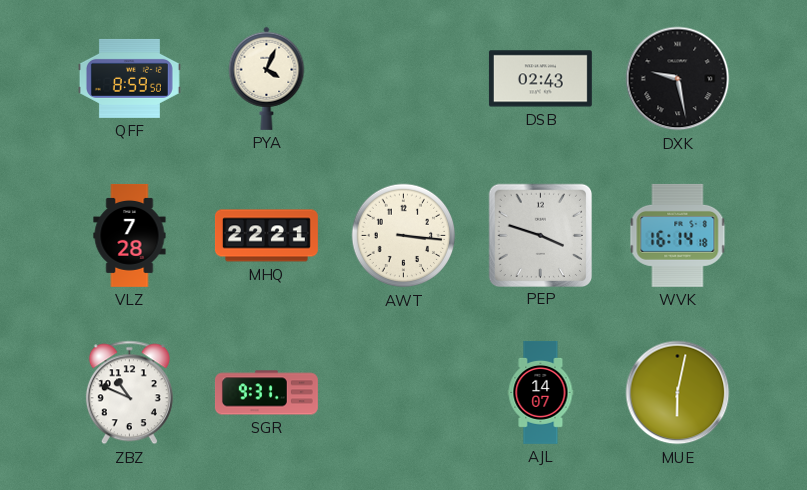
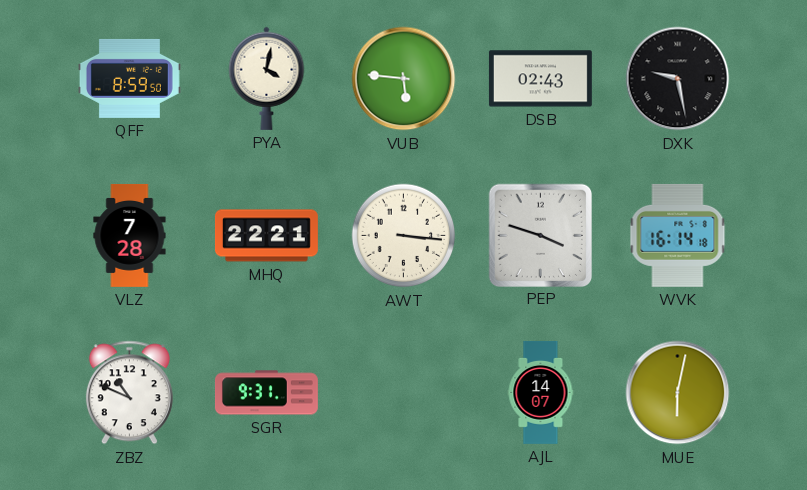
PYA: 4:04 -> 4:02
VUB: none -> 5:46
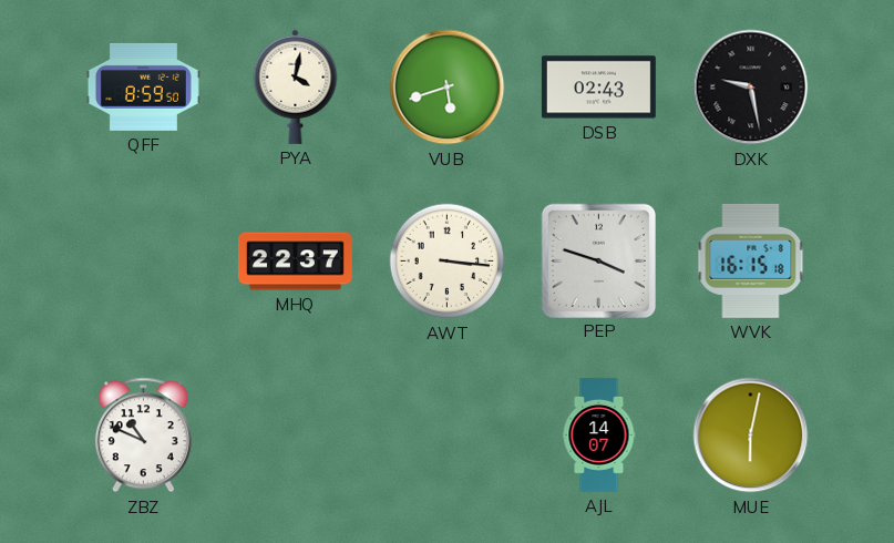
VUB: 5:46 -> 5:42
VLZ: 7:28 -> none
MHQ: 22:21 -> 22:37
WVK: 16:14 -> 16:15
SGR: 9:31 -> none
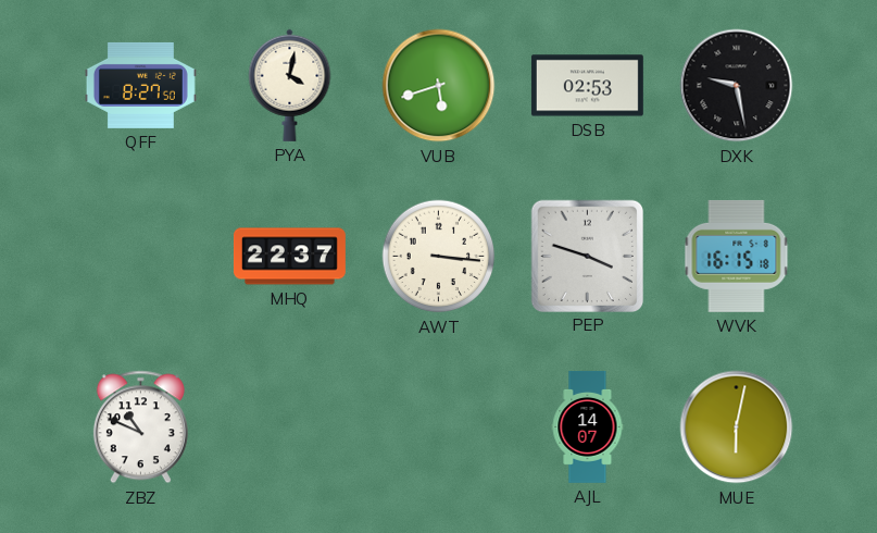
QFF: 8:59 -> 8:27
DSB: 02:43 -> 02:53
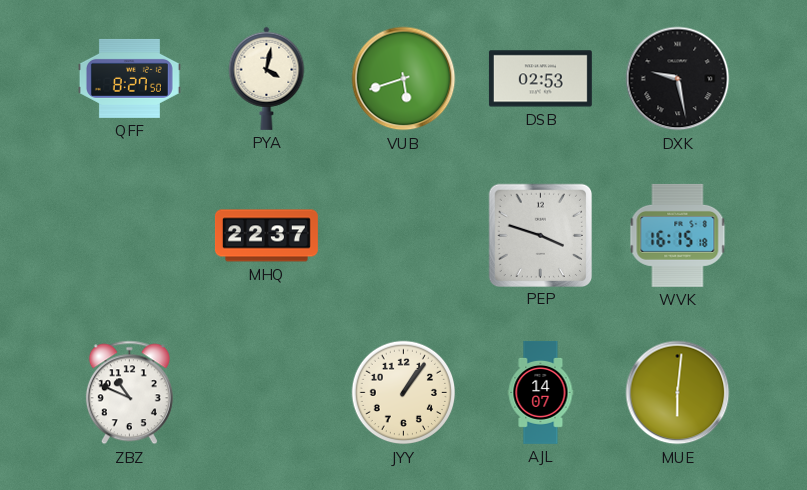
AWT: 3:16 -> none
JYY: none -> 1:06
MUE: 6:02 -> 6:01
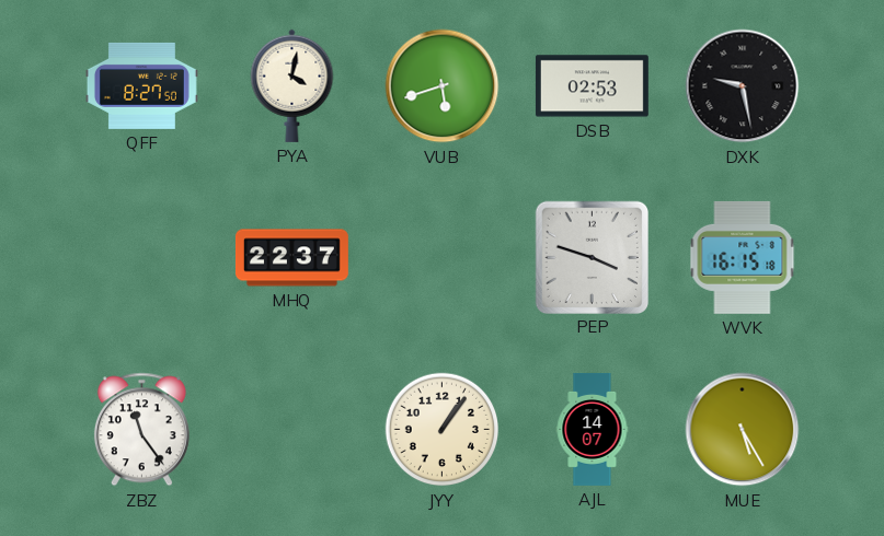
ZBZ: 10:49 -> 11:24
MUE: 6:01 -> 5:25
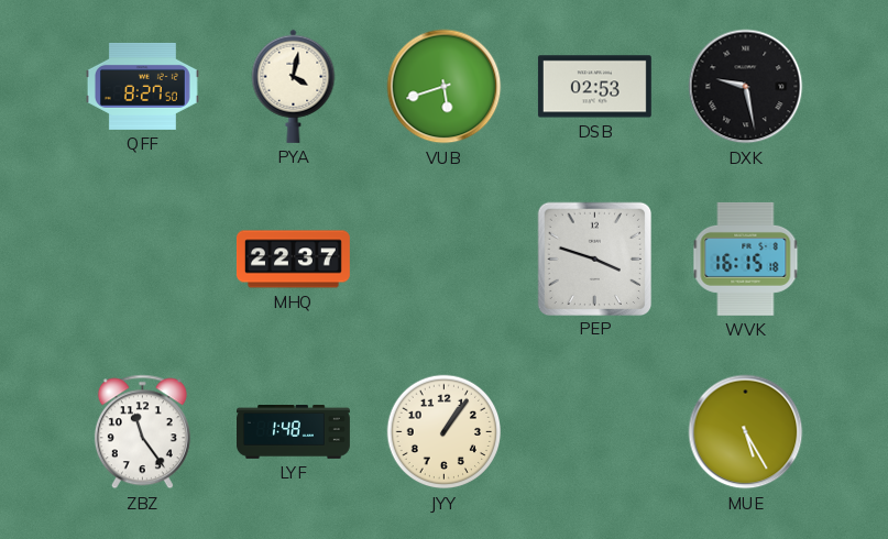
LYF: none -> 1:48
AJL: 14:07 -> none
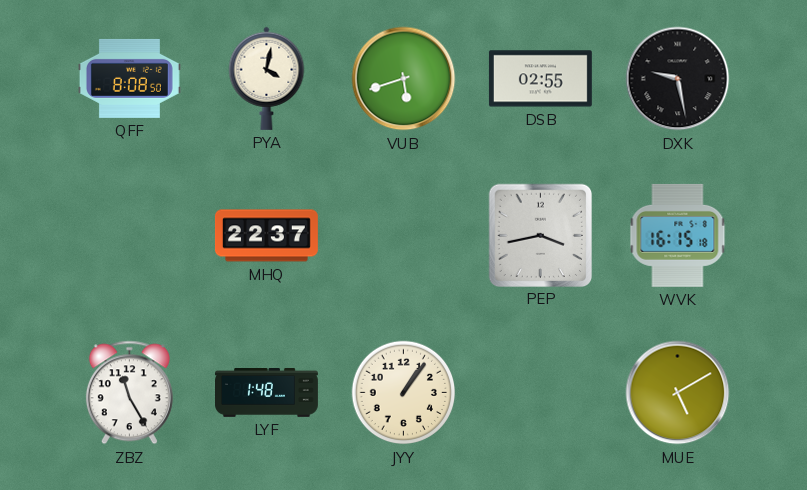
QFF: 8:27 -> 8:08
DSB: 02:53 -> 02:55
PEP: 3:48 -> 3:43
ZBZ: 11:24 -> 11:25
MUE: 5:25 -> 5:10
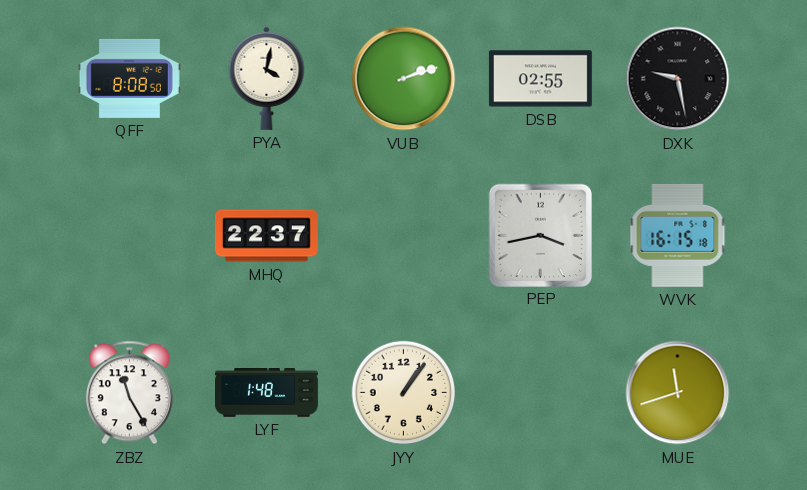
VUB: 5:42 -> 2:12
MUE: 5:10 -> 11:42
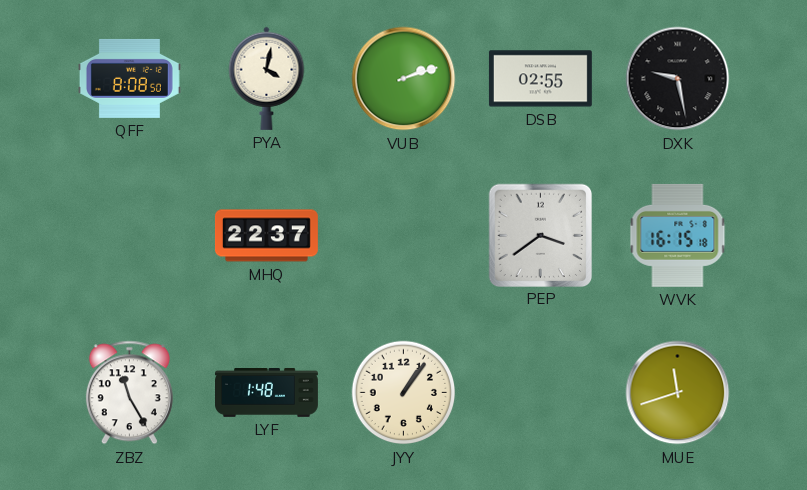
PEP: 3:43 -> 3:39
